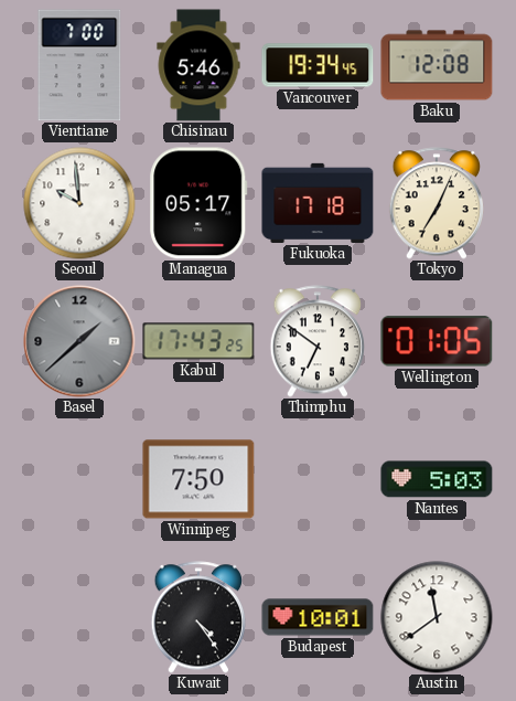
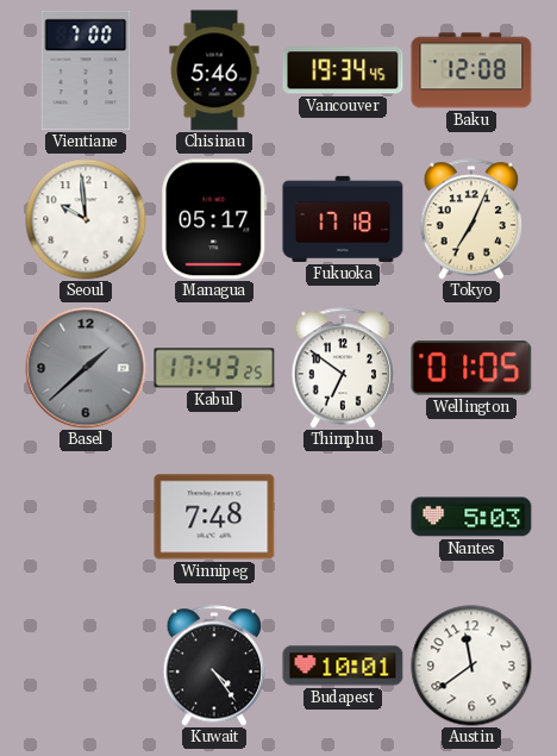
Winnipeg: 7:50 -> 7:48
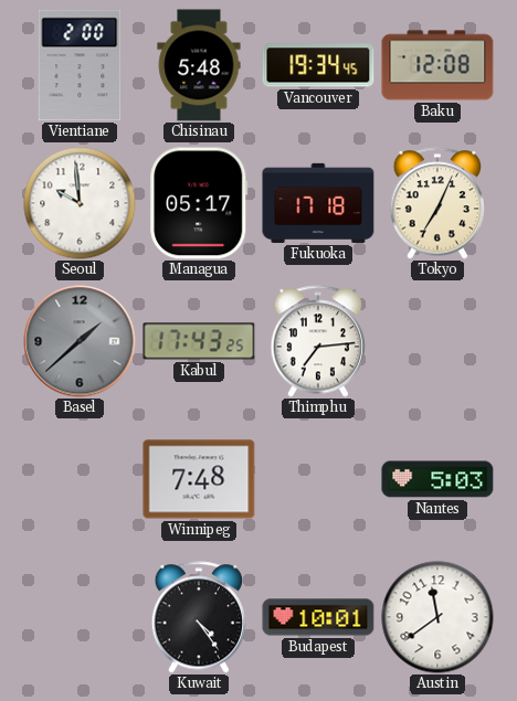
Vientiane: 7:00 -> 2:00
Chisinau: 5:46 -> 5:48
Thimphu: 6:51 -> 7:14
Wellington: 01:05 -> none
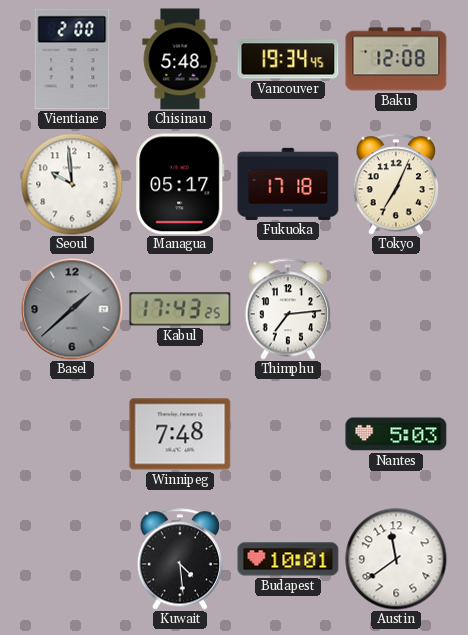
Kuwait: 4:24 -> 4:29
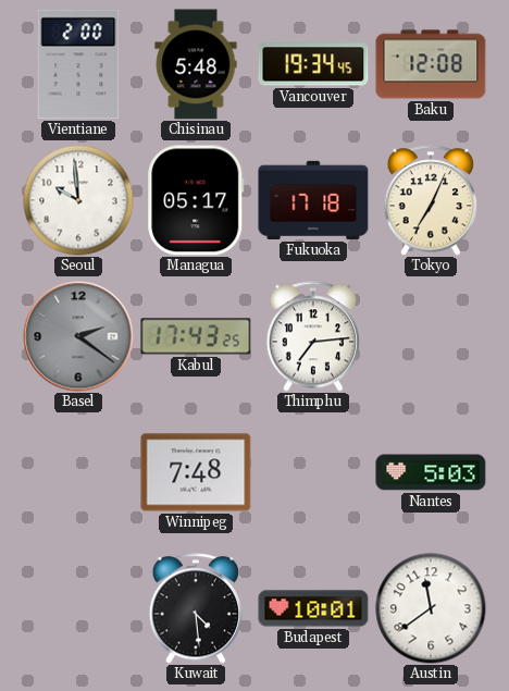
Basel: 1:38 -> 2:21
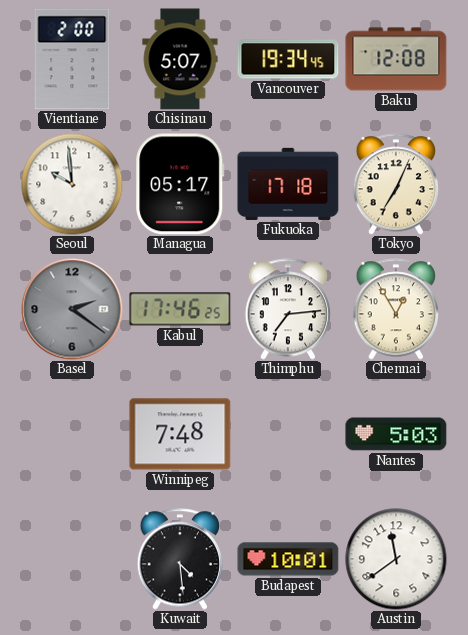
Chisinau: 5:48 -> 5:07
Kabul: 17:43 -> 17:46
Chennai: none -> 12:55
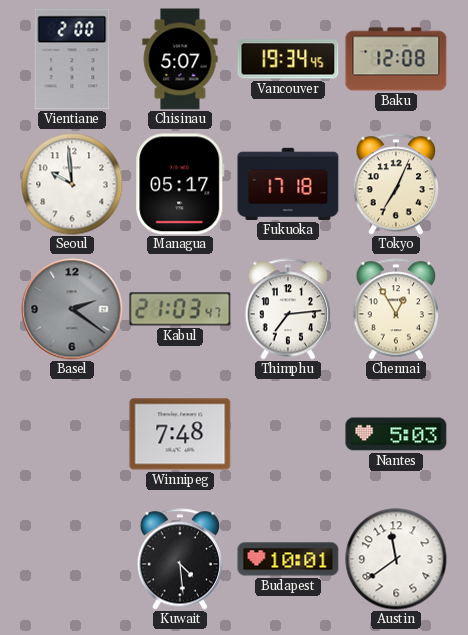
Kabul: 17:46 -> 21:03
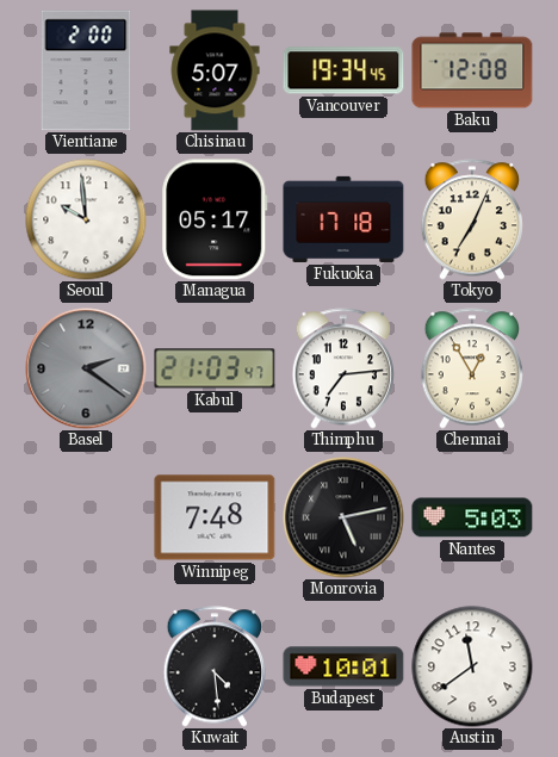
Monrovia: none -> 5:13
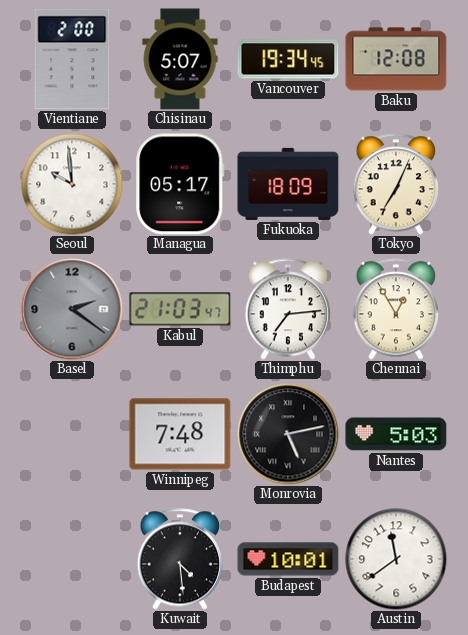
Fukuoka: 17:18 -> 18:09
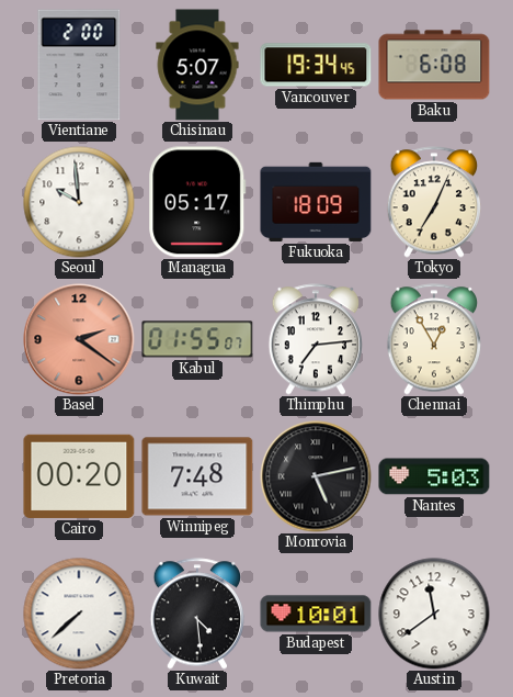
Baku: 12:08 -> 6:08
Basel dial: grey -> salmon
Kabul: 21:03 -> 01:55
Cairo: none -> 00:20
Pretoria: none -> 7:38
